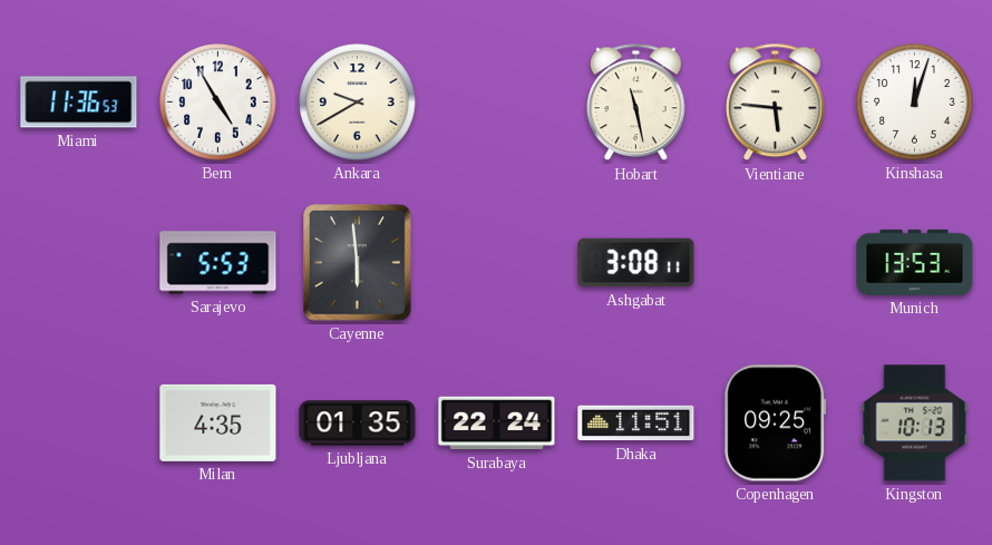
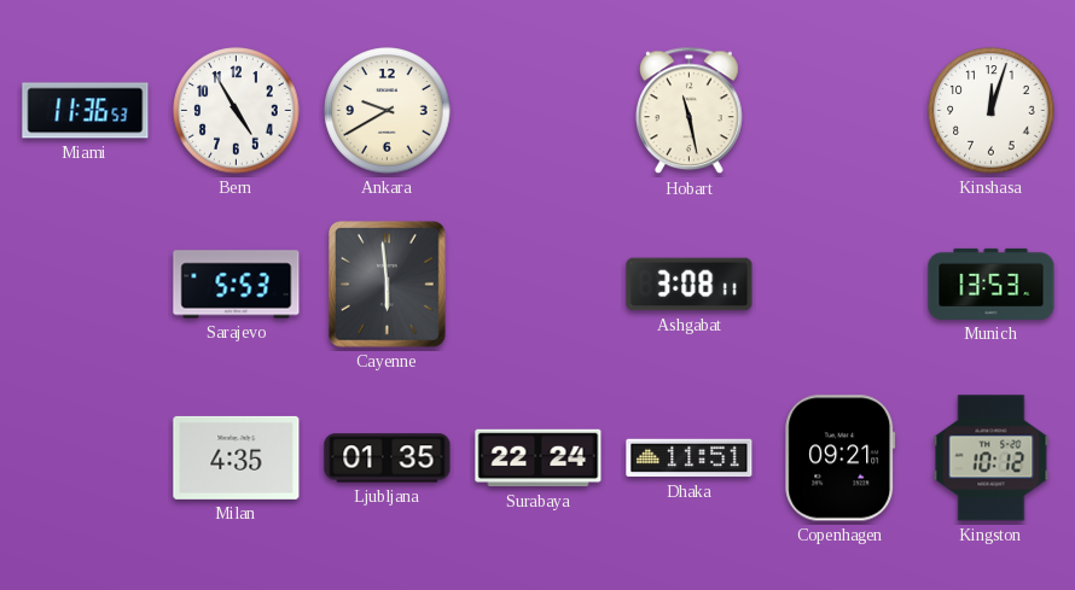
Vientiane: 5:46 -> none
Copenhagen: 09:25 -> 09:21
Kingston: 10:13 -> 10:12
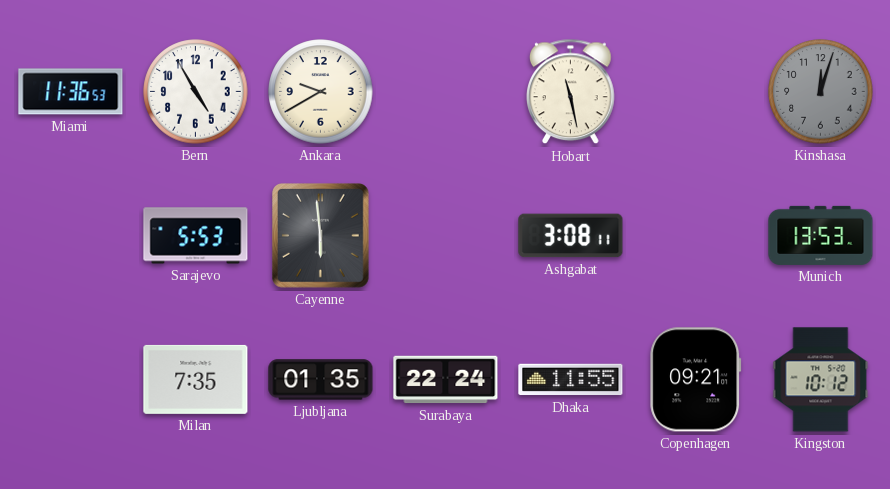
Kinshasa dial: white -> grey
Milan: 4:35 -> 7:35
Dhaka: 11:51 -> 11:55
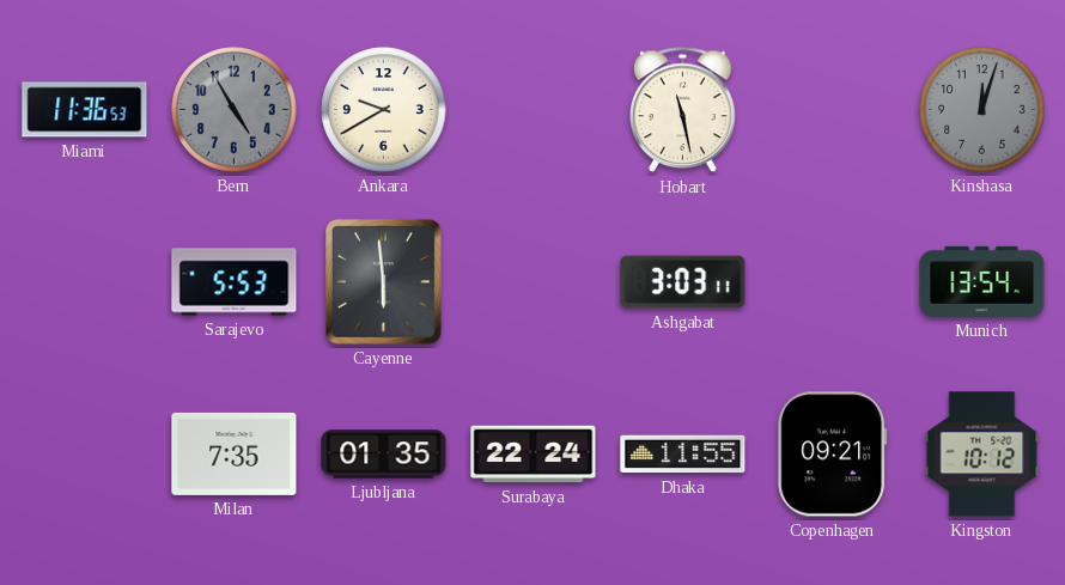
Bern dial: white -> grey
Ashgabat: 3:08 -> 3:03
Munich: 13:53 -> 13:54
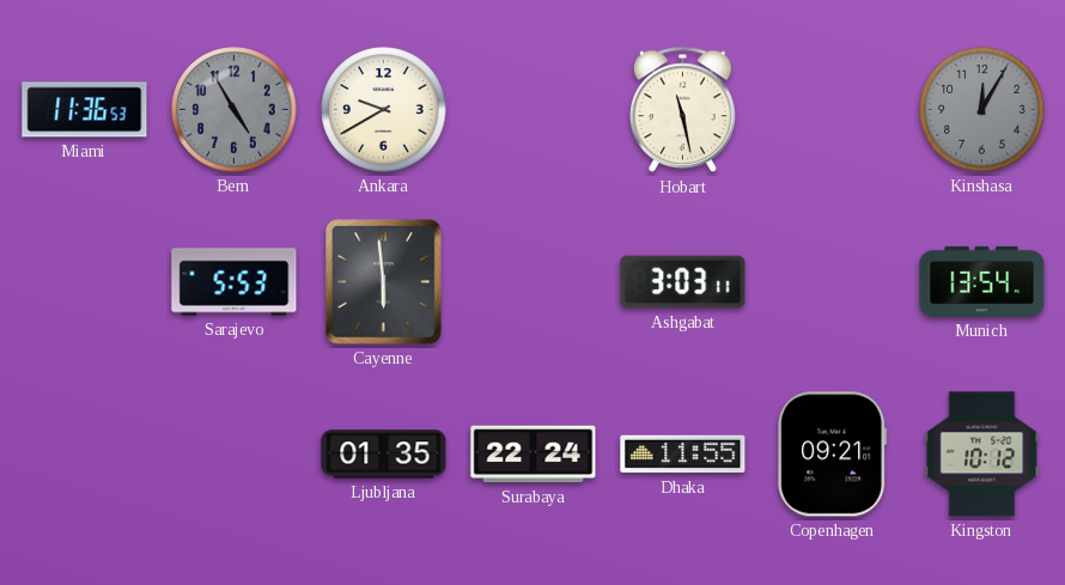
Kinshasa: 12:03 -> 12:05
Milan: 7:35 -> none
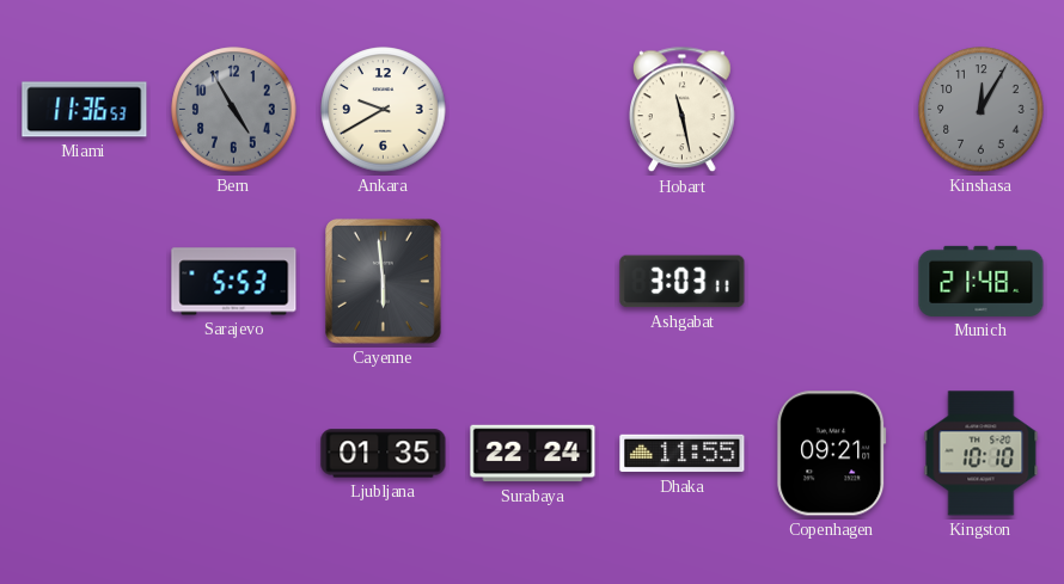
Munich: 13:54 -> 21:48
Kingston: 10:12 -> 10:10
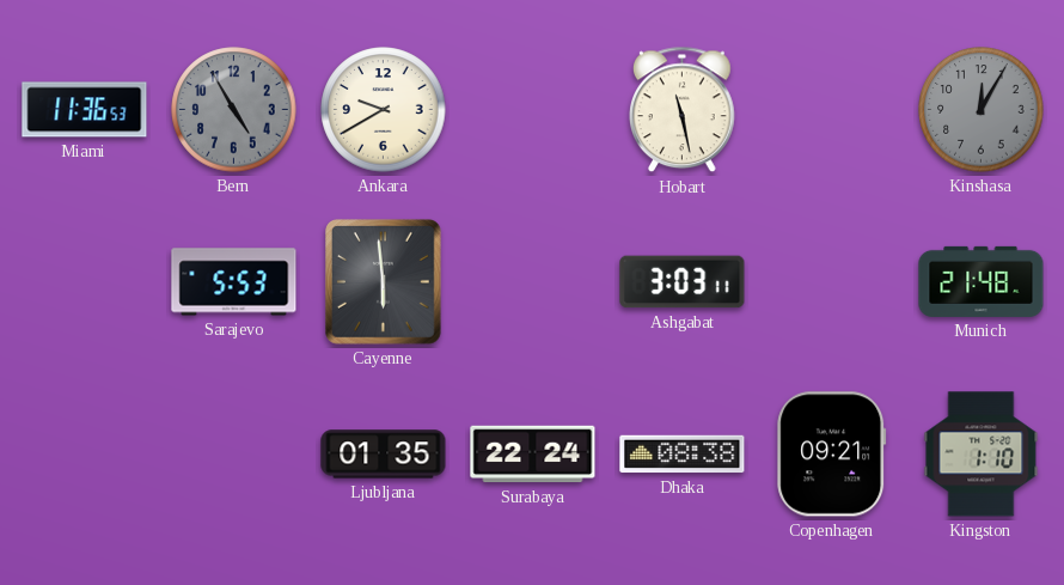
Dhaka: 11:55 -> 08:38
Kingston: 10:10 -> 1:10
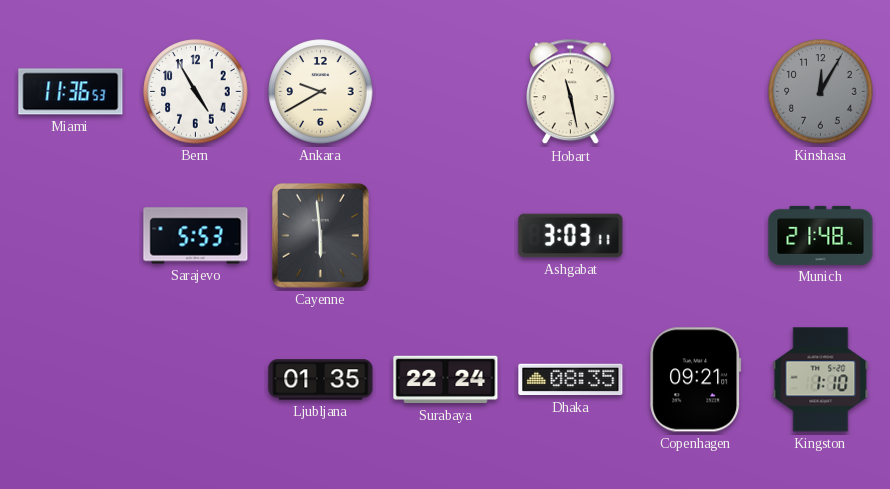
Bern dial: grey -> white
Dhaka: 08:38 -> 08:35
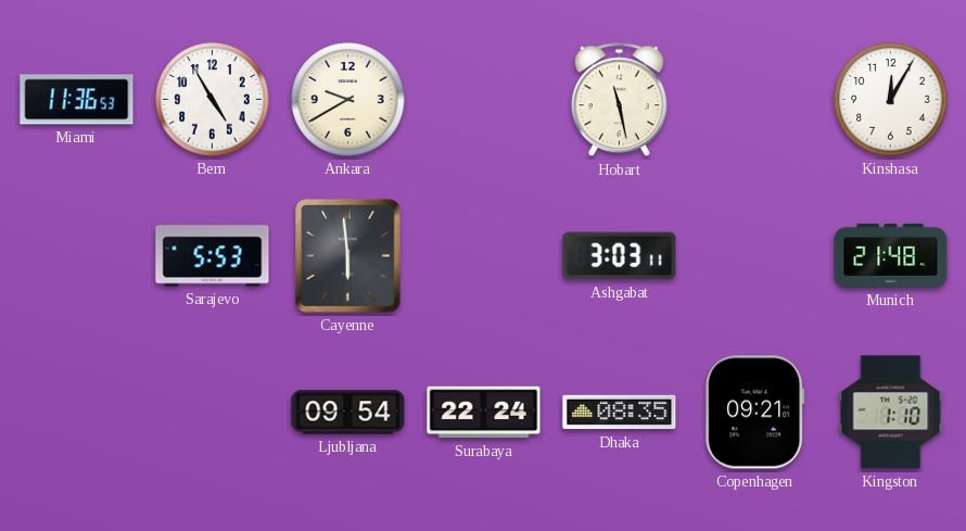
Kinshasa dial: grey -> white
Ljubljana: 01:35 -> 09:54
